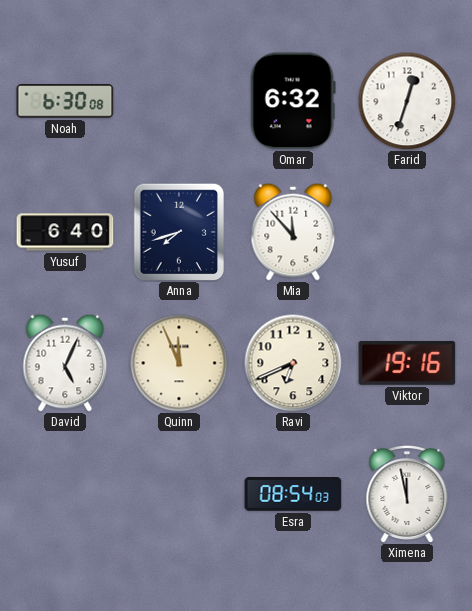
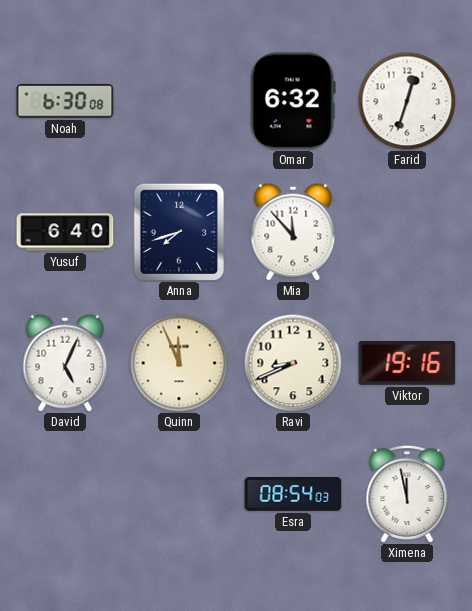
Ravi: 6:41 -> 8:41
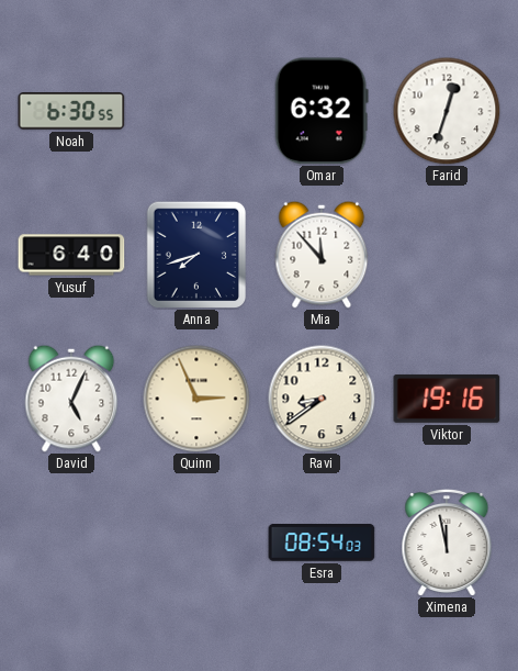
Noah: 6:30:08 -> 6:30:55
Quinn: 11:56 -> 2:56
Ravi: 8:41 -> 8:39
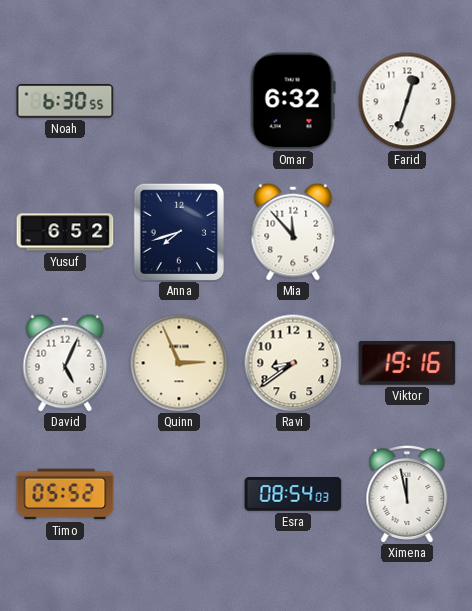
Yusuf: 6:40 -> 6:52
Timo: none -> 05:52
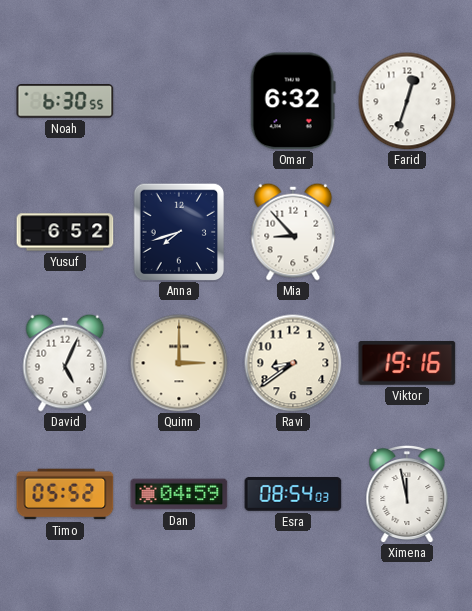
Mia: 11:53 -> 8:53
Quinn: 2:56 -> 3:00
Dan: none -> 04:59
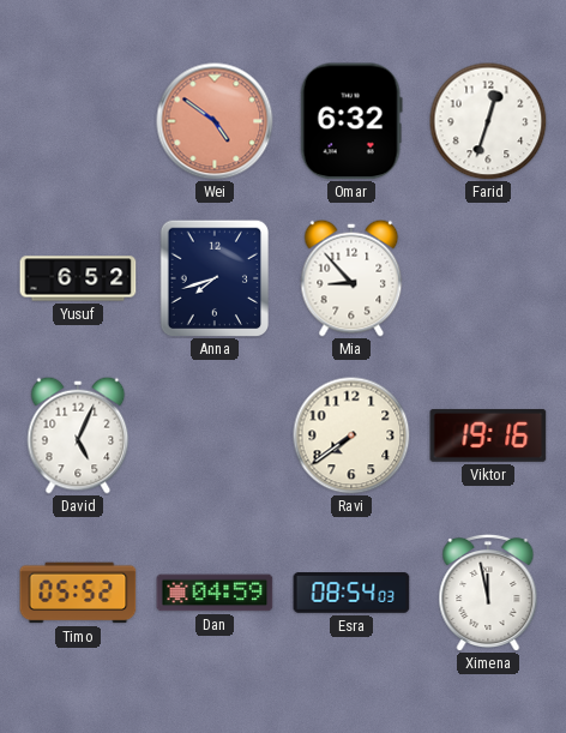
Noah: 6:30 -> none
Wei: none -> 4:51
Quinn: 3:00 -> none
Ravi: 8:39 -> 7:39
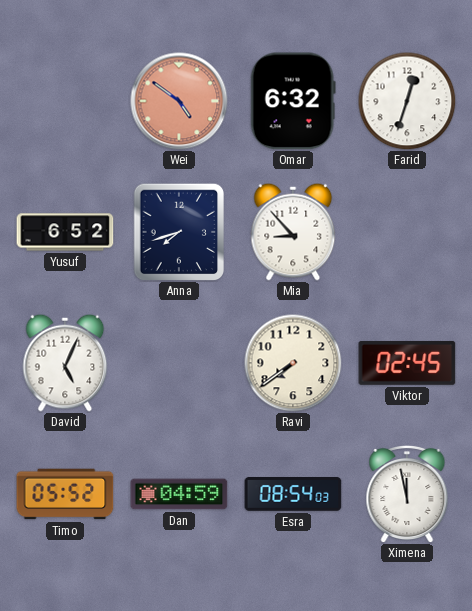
Viktor: 19:16 -> 02:45
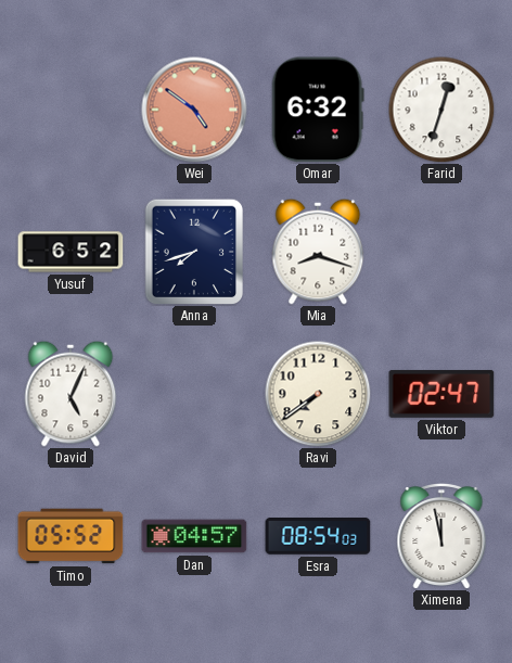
Mia: 8:53 -> 8:18
Viktor: 02:45 -> 02:47
Dan: 04:59 -> 04:57
